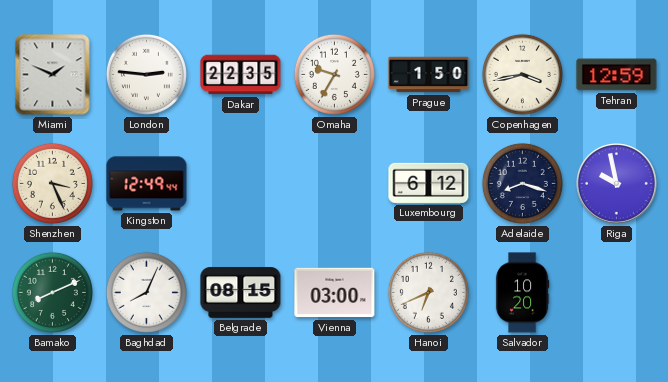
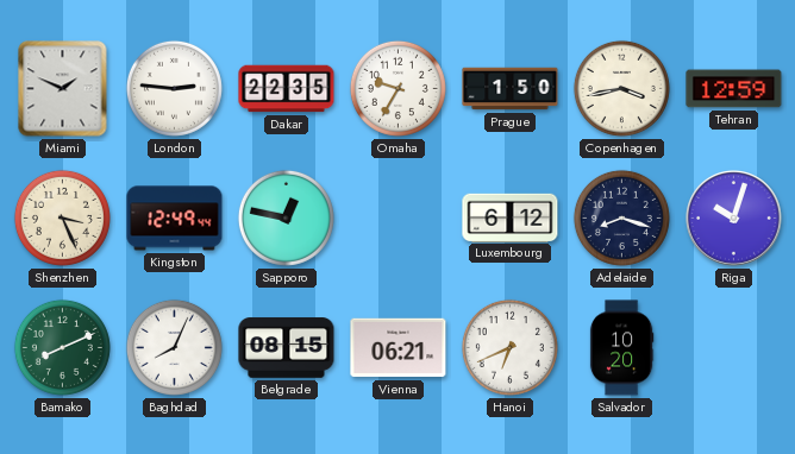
Sapporo: none -> 12:47
Riga: 9:58 -> 10:03
Vienna: 03:00 -> 06:21
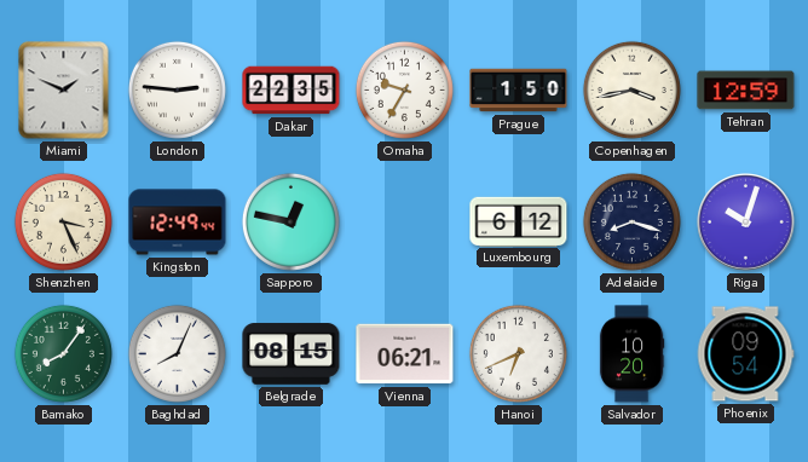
Bamako: 8:11 -> 8:06
Phoenix: none -> 09:54
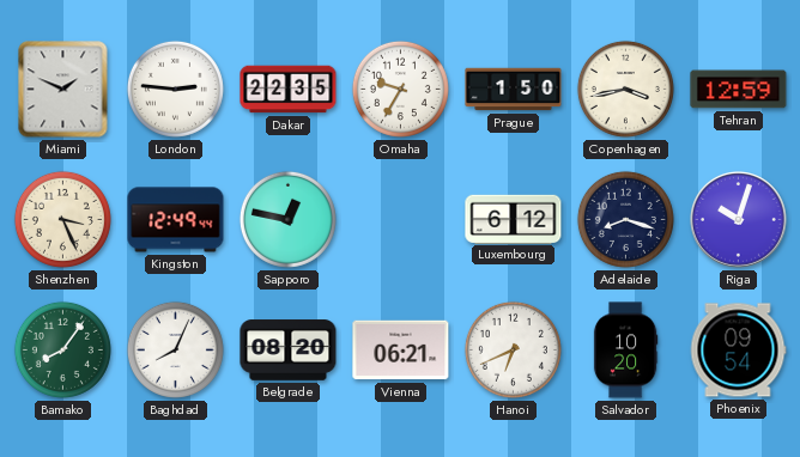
Belgrade: 08:15 -> 08:20
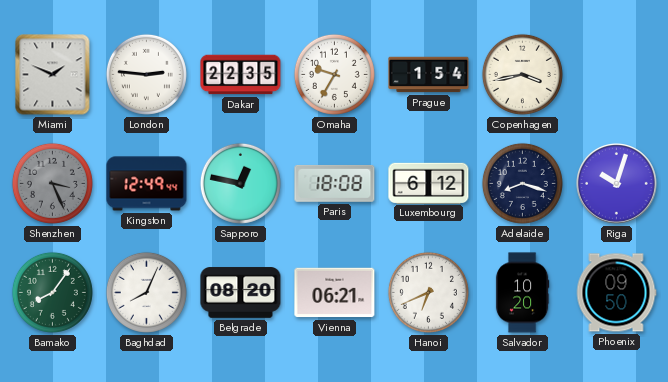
Prague: 1:50 -> 1:54
Tehran: 12:59 -> none
Shenzhen dial: cream -> grey
Paris: none -> 18:08
Phoenix: 09:54 -> 09:50
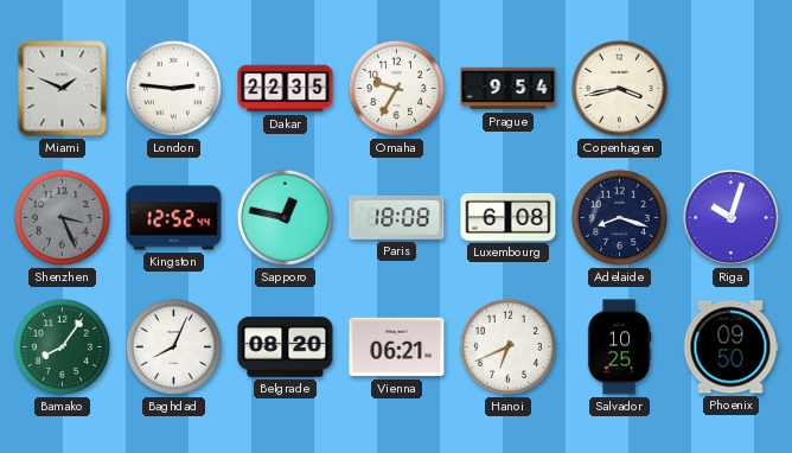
Prague: 1:54 -> 9:54
Kingston: 12:49 -> 12:52
Luxembourg: 6:12 -> 6:08
Salvador: 10:20 -> 10:25
